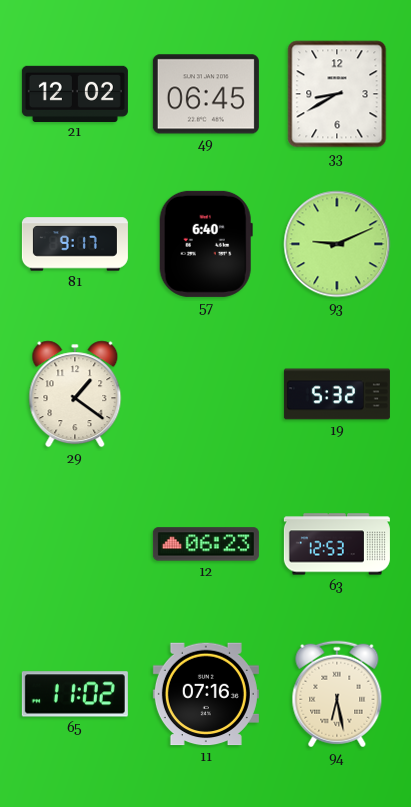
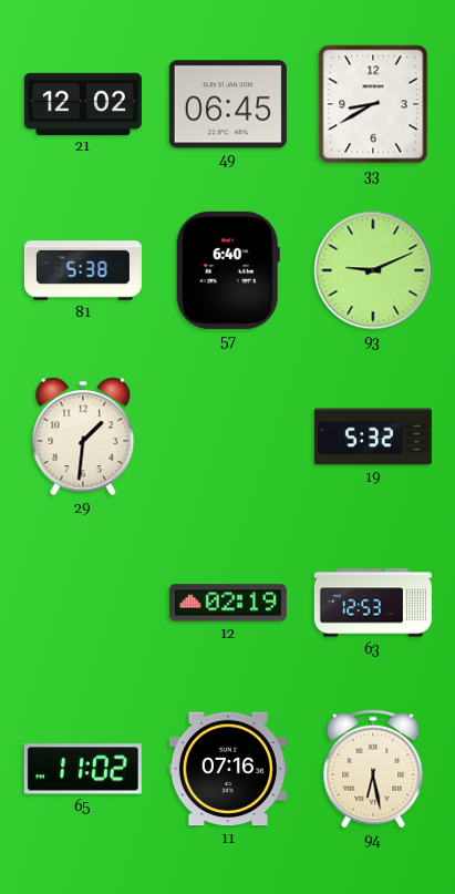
81: 9:17 -> 5:38
29: 1:21 -> 1:31
12: 06:23 -> 02:19
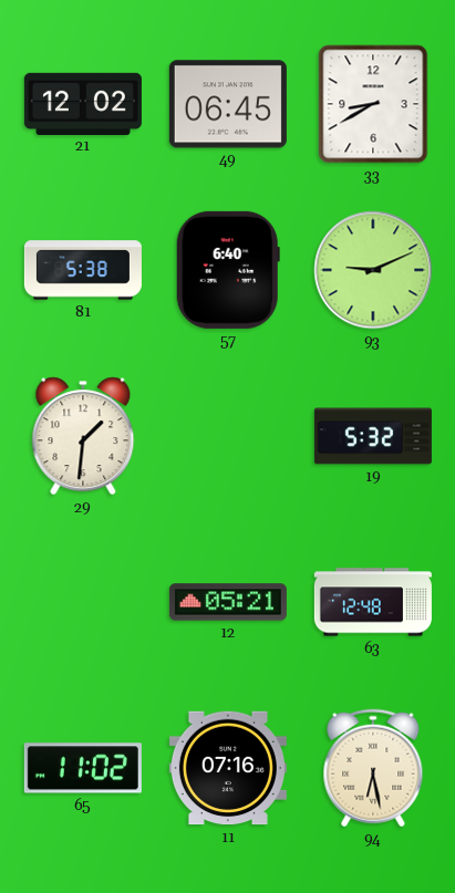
12: 02:19 -> 05:21
63: 12:53 -> 12:48
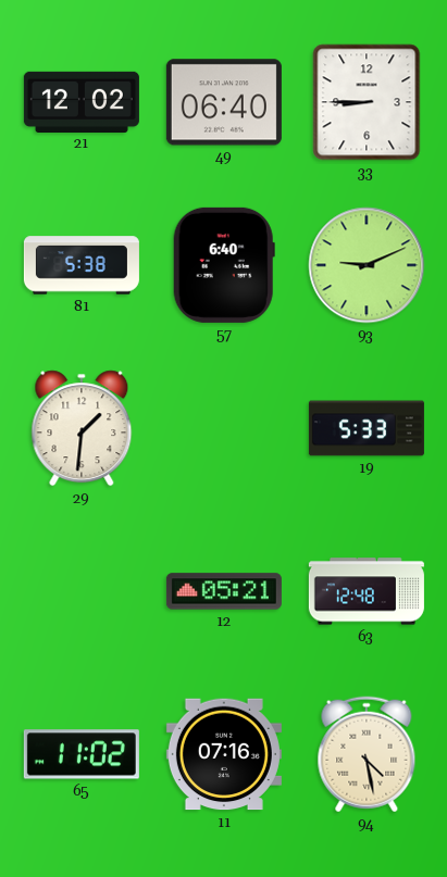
49: 06:45 -> 06:40
33: 8:40 -> 8:45
19: 5:32 -> 5:33
94: 6:28 -> 4:28
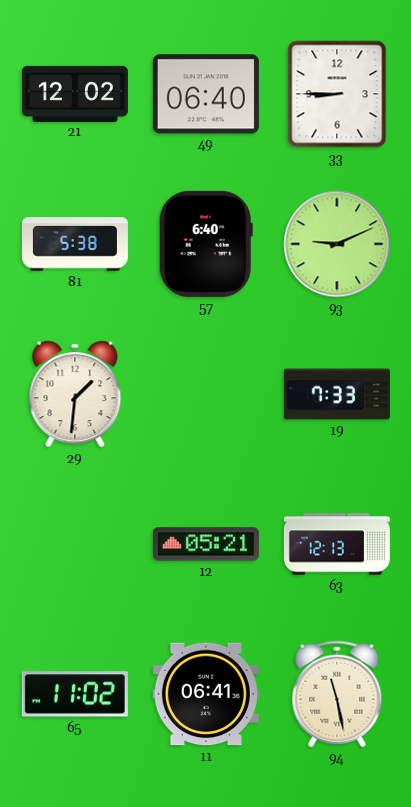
19: 5:33 -> 7:33
63: 12:48 -> 12:13
11: 07:16 -> 06:41
94: 4:28 -> 11:28
